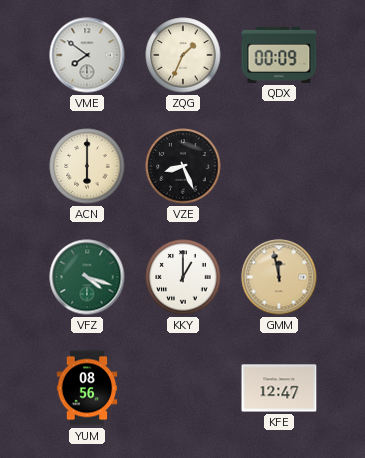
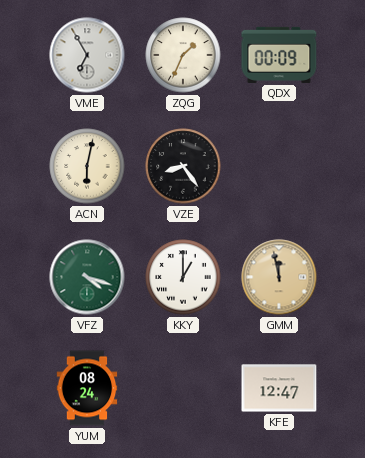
VME: 7:51 -> 6:55
ACN: 6:00 -> 6:02
VZE: 8:26 -> 8:24
YUM: 08:56 -> 08:24
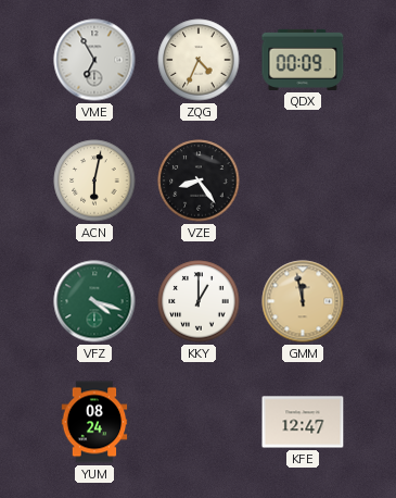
ZQG: 1:34 -> 4:34
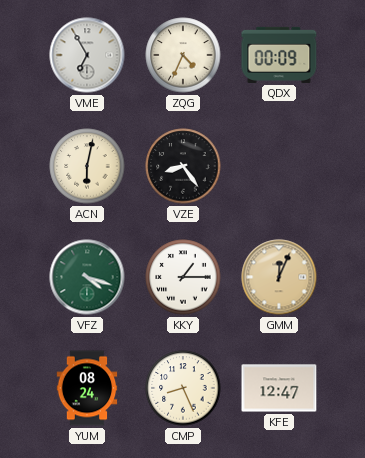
KKY: 1:00 -> 1:15
GMM: 11:58 -> 12:04
CMP: none -> 8:26
